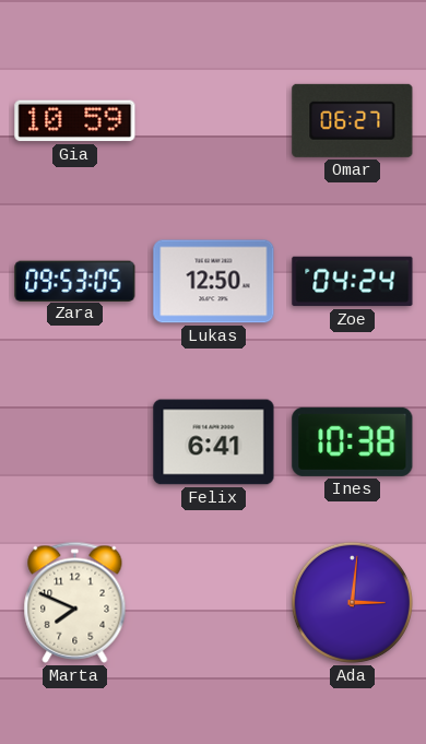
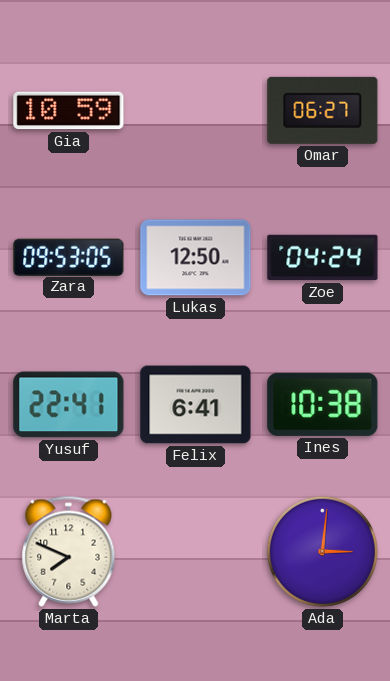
Yusuf: none -> 22:41
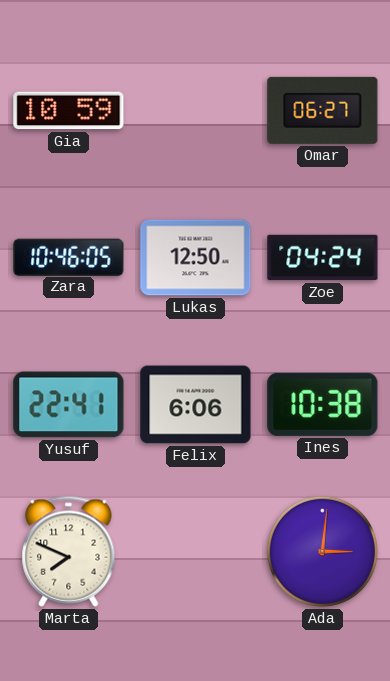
Zara: 09:53 -> 10:46
Felix: 6:41 -> 6:06
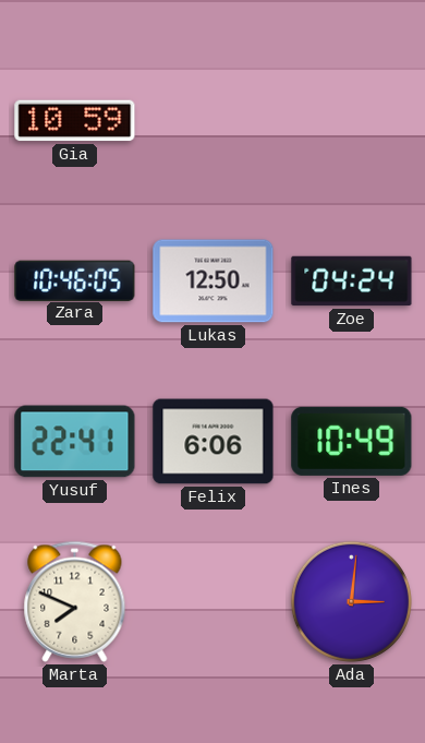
Omar: 06:27 -> none
Ines: 10:38 -> 10:49
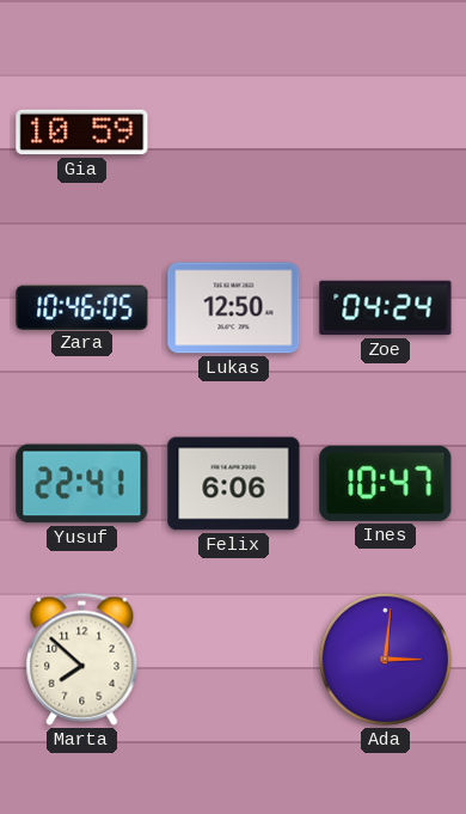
Ines: 10:49 -> 10:47
Marta: 7:49 -> 7:52
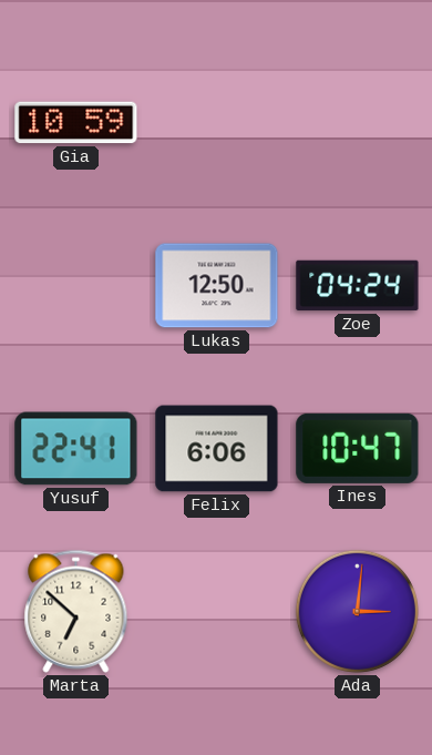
Zara: 10:46 -> none
Marta: 7:52 -> 6:52
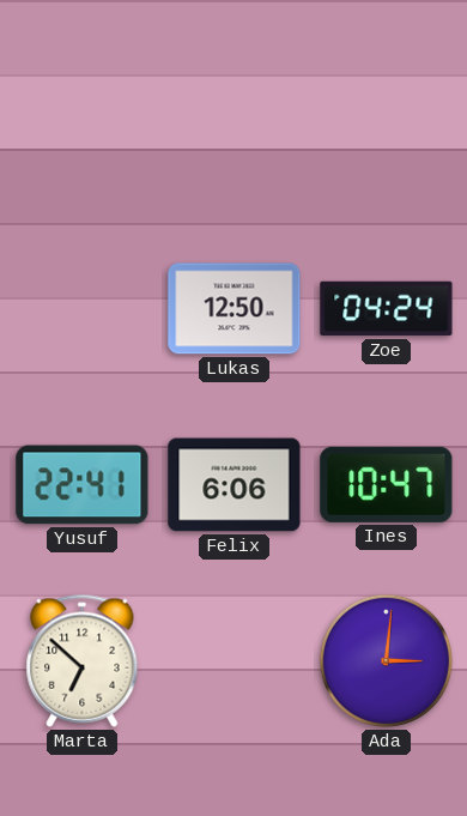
Gia: 10:59 -> none
